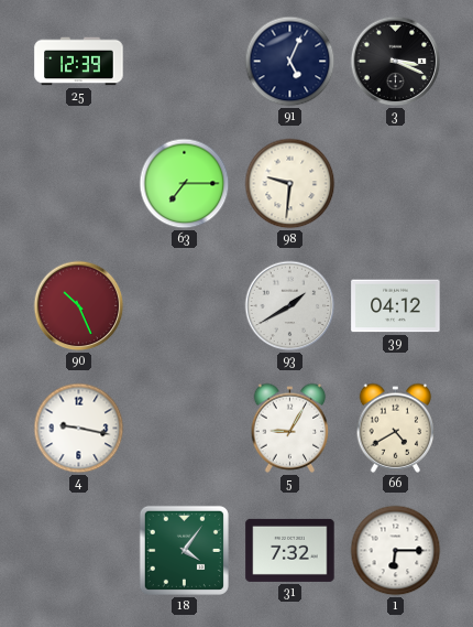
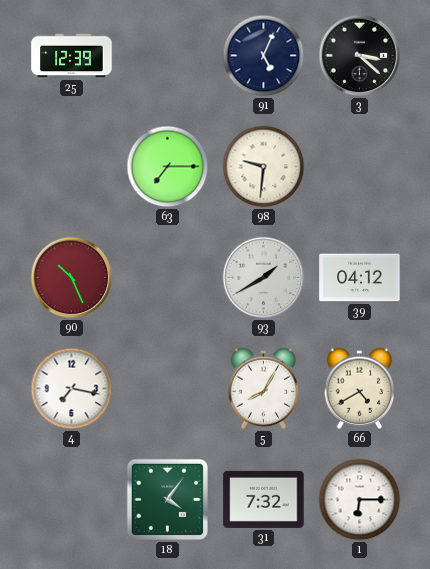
3: 3:19 -> 3:22
4: 9:17 -> 7:17
5: 9:05 -> 8:05
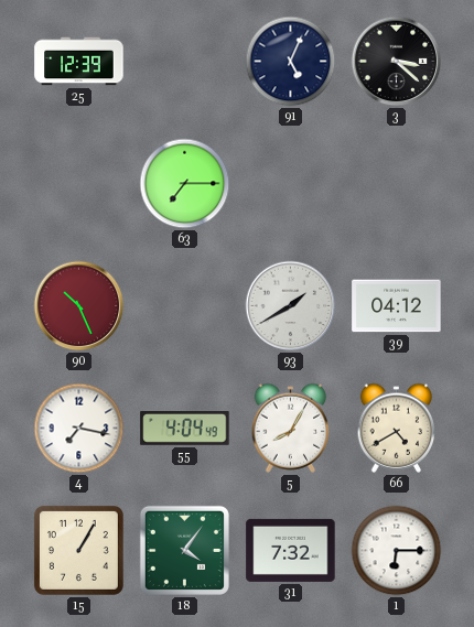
98: 9:31 -> none
55: none -> 4:04
15: none -> 1:05
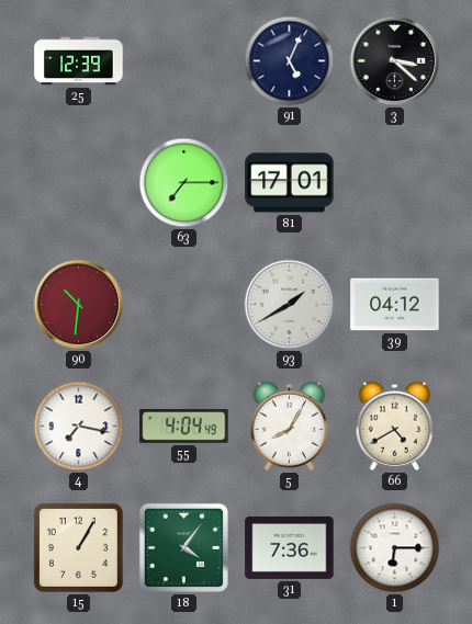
81: none -> 17:01
90: 10:26 -> 10:31
31: 7:32 -> 7:36
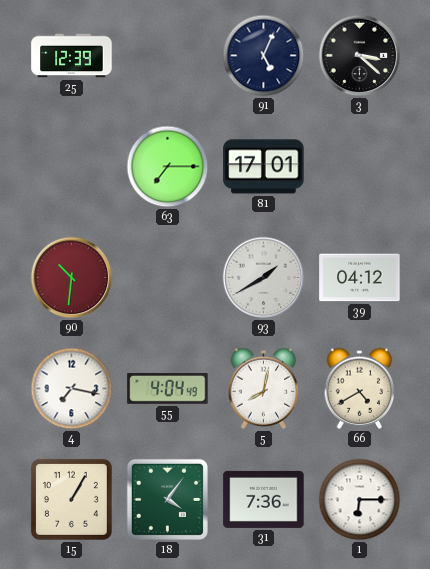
5: 8:05 -> 8:02
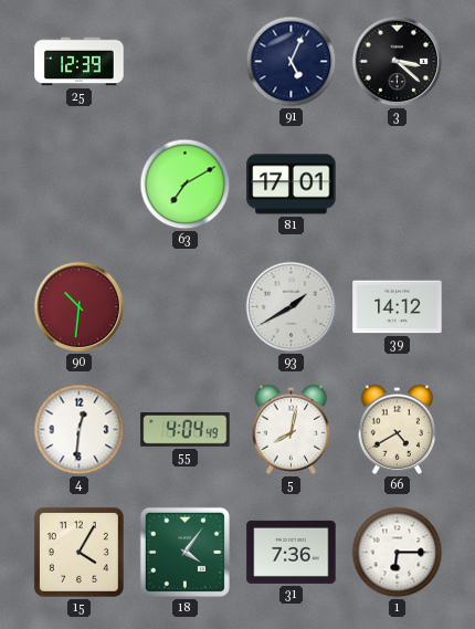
63: 7:15 -> 7:10
39: 04:12 -> 14:12
4: 7:17 -> 12:31
15: 1:05 -> 4:05
